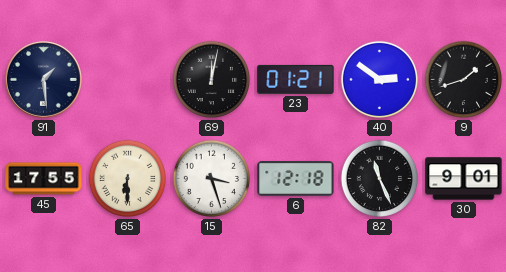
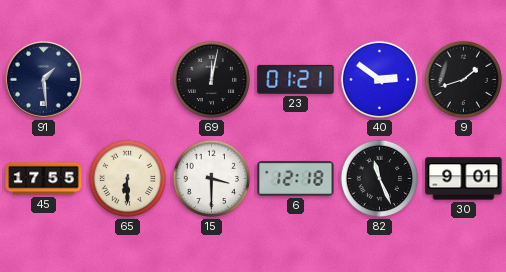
15: 3:27 -> 3:30
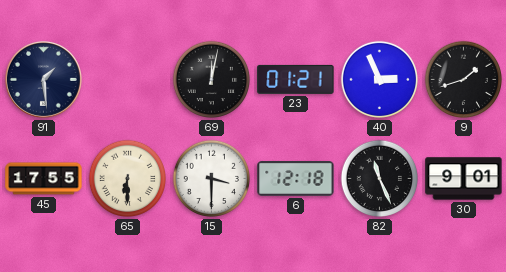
40: 2:51 -> 2:56
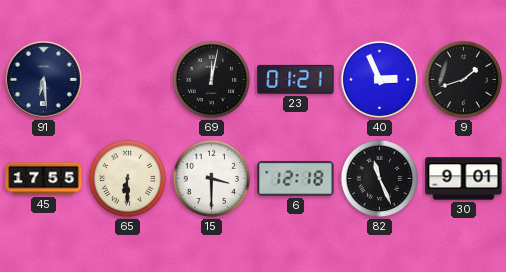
91: 1:29 -> 6:29
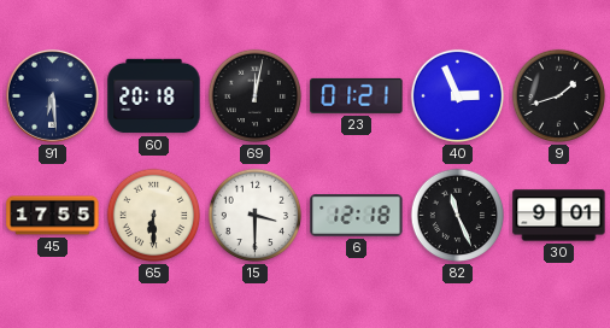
60: none -> 20:18
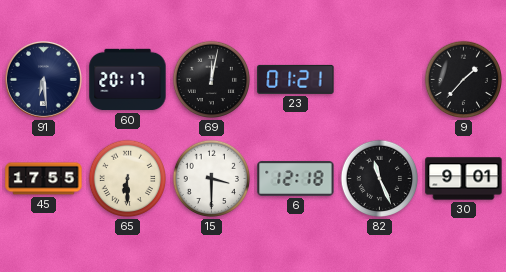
60: 20:18 -> 20:17
40: 2:56 -> none
9: 1:42 -> 1:37
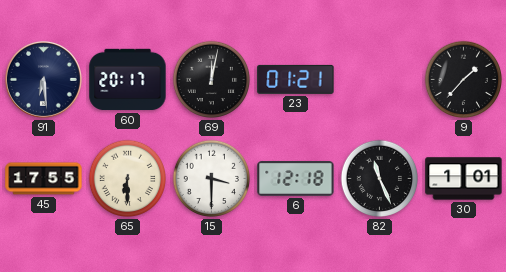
30: 9:01 -> 1:01
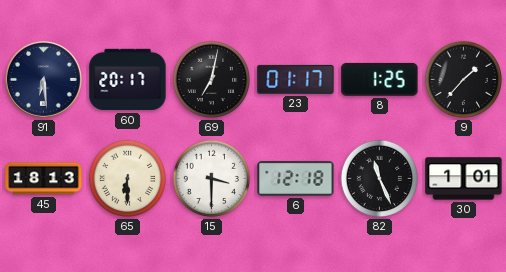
69: 12:02 -> 7:02
23: 01:21 -> 01:17
8: none -> 1:25
45: 17:55 -> 18:13
